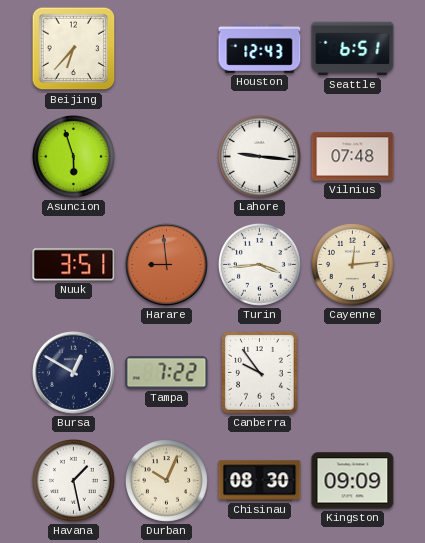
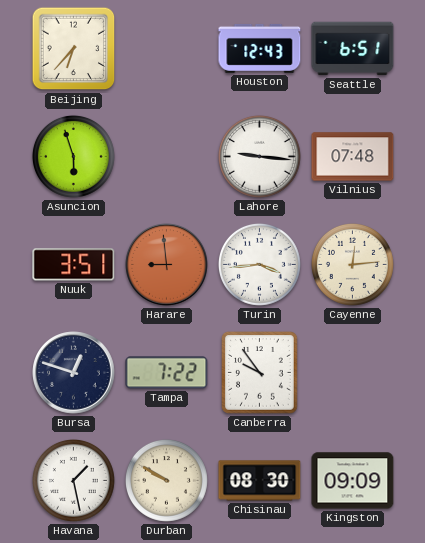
Bursa: 12:50 -> 12:48
Durban: 10:04 -> 9:50
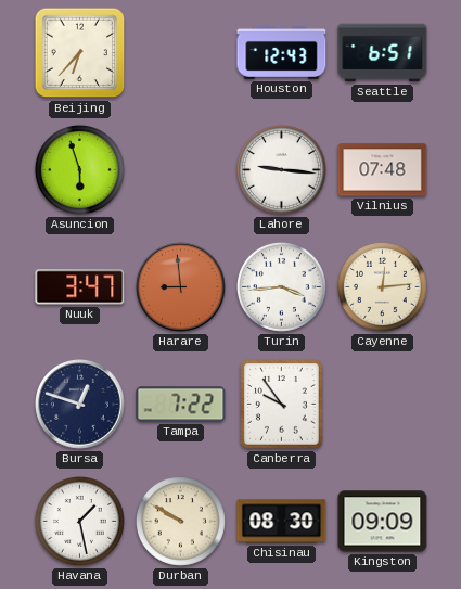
Nuuk: 3:51 -> 3:47
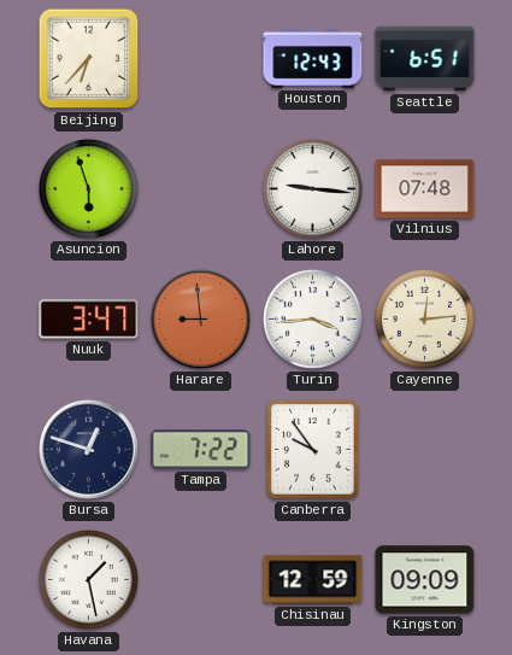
Durban: 9:50 -> none
Chisinau: 08:30 -> 12:59
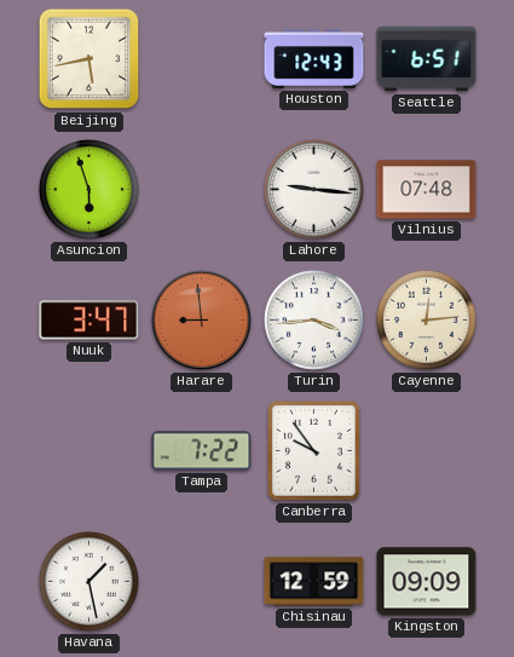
Beijing: 6:37 -> 5:43
Bursa: 12:48 -> none
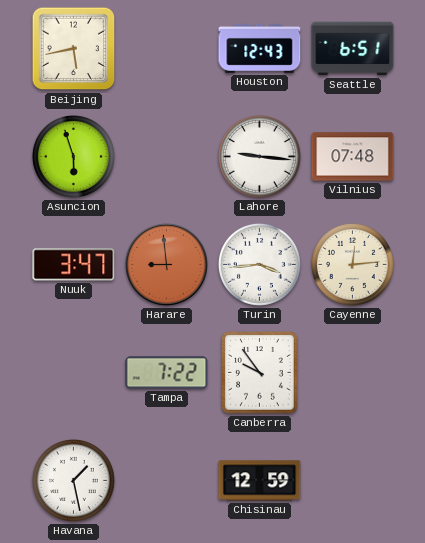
Kingston: 09:09 -> none
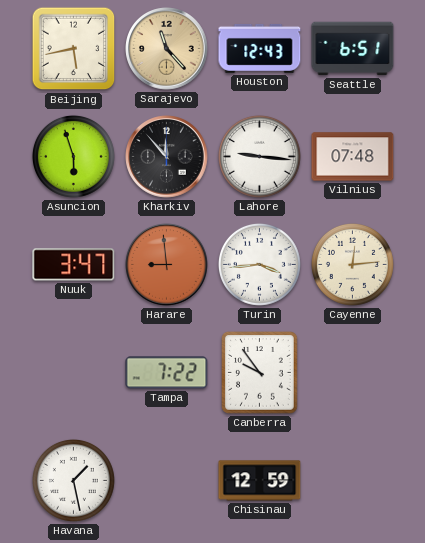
Sarajevo: none -> 11:23
Kharkiv: none -> 11:53
